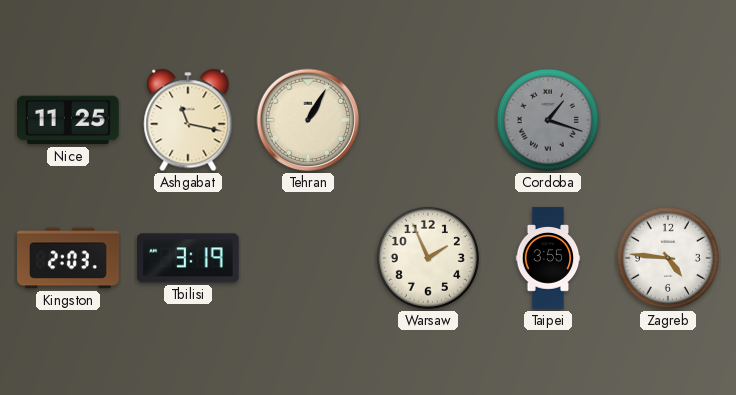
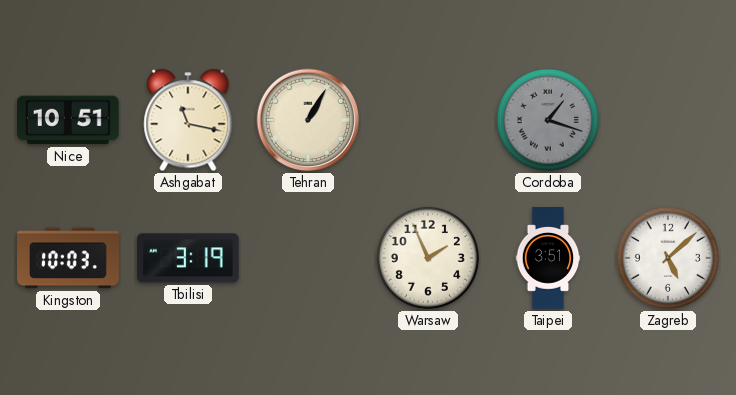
Nice: 11:25 -> 10:51
Kingston: 2:03 -> 10:03
Taipei: 3:55 -> 3:51
Zagreb: 4:46 -> 5:08
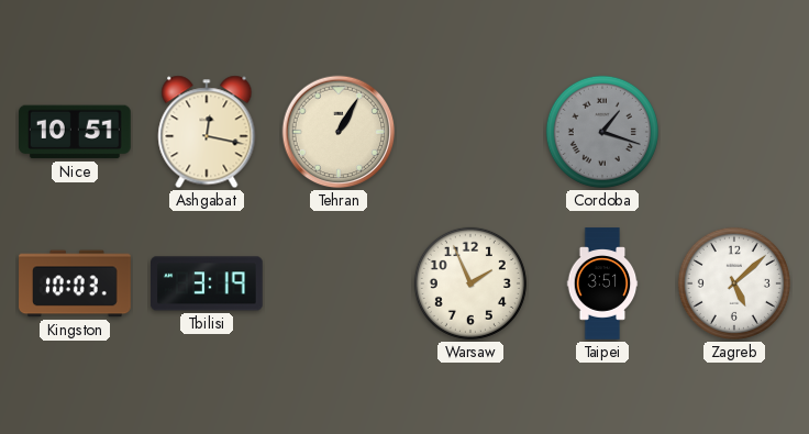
Ashgabat: 11:17 -> 12:17
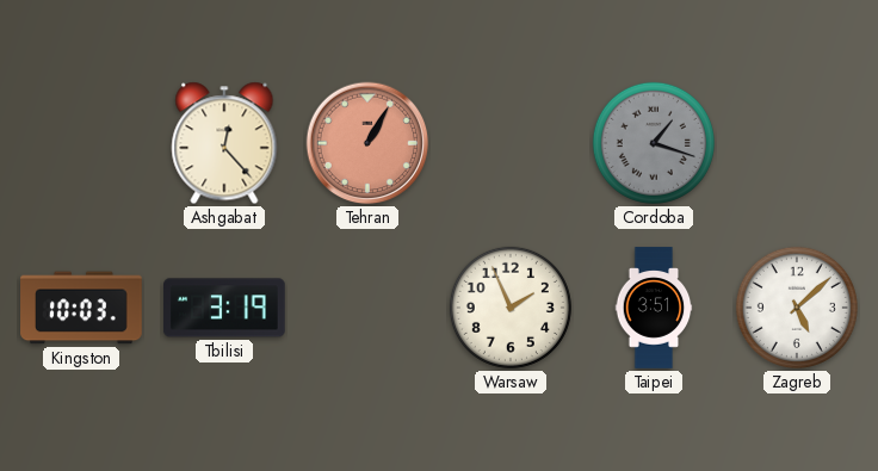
Nice: 10:51 -> none
Ashgabat: 12:17 -> 12:23
Tehran dial: cream -> salmon
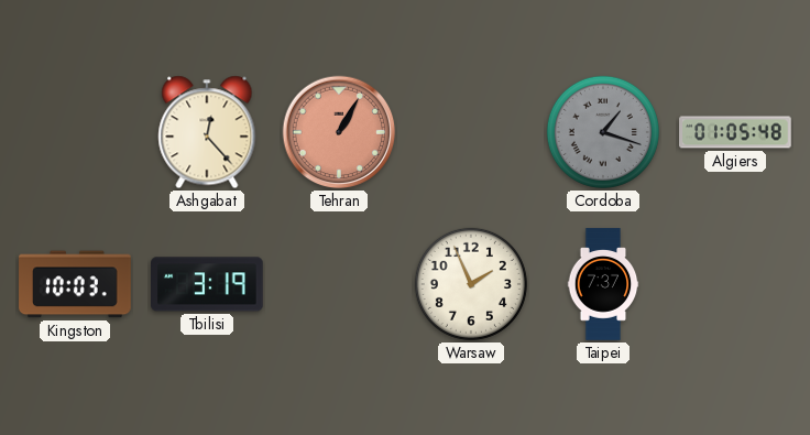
Algiers: none -> 01:05
Taipei: 3:51 -> 7:37
Zagreb: 5:08 -> none
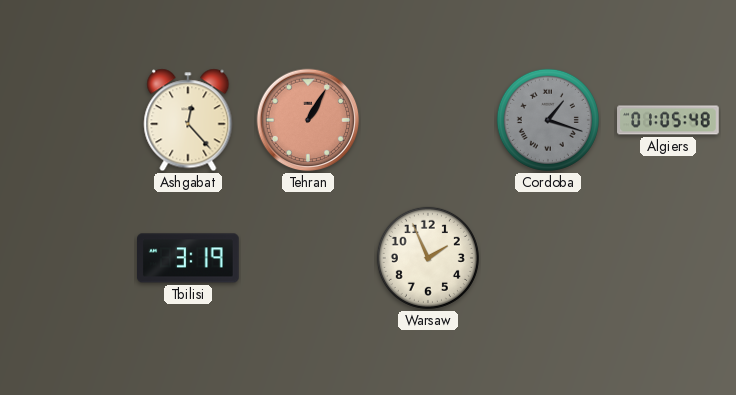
Kingston: 10:03 -> none
Taipei: 7:37 -> none
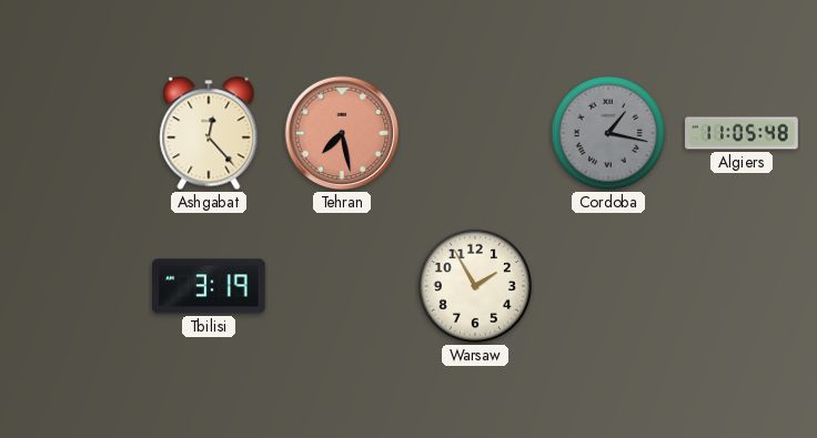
Tehran: 1:05 -> 7:28
Cordoba: 1:18 -> 1:17
Algiers: 01:05 -> 11:05
Warsaw: 1:56 -> 1:55
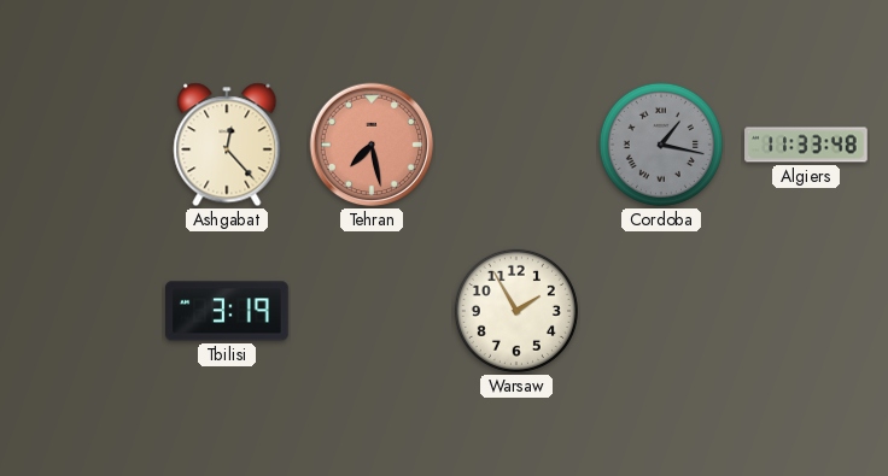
Algiers: 11:05 -> 11:33
